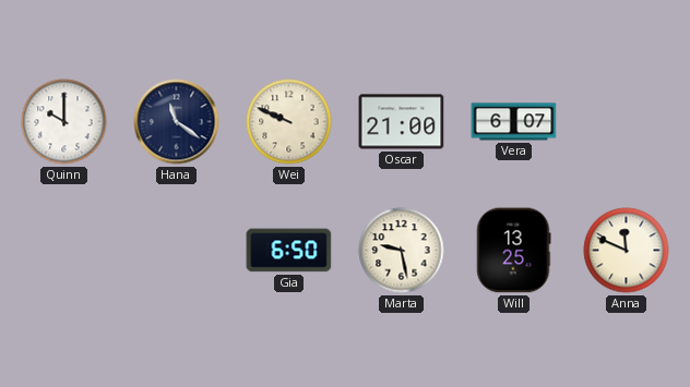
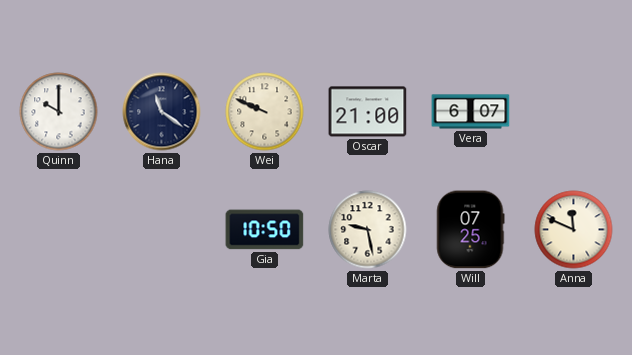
Gia: 6:50 -> 10:50
Will: 13:25 -> 07:25
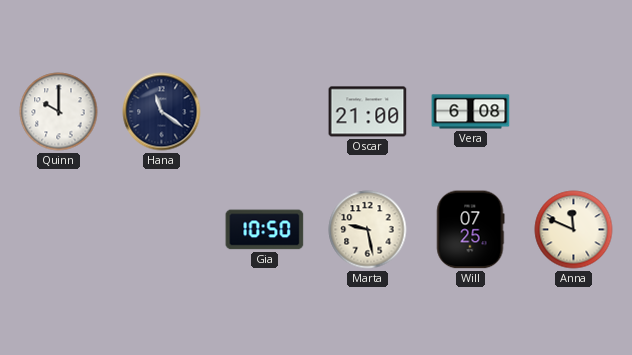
Wei: 9:49 -> none
Vera: 6:07 -> 6:08
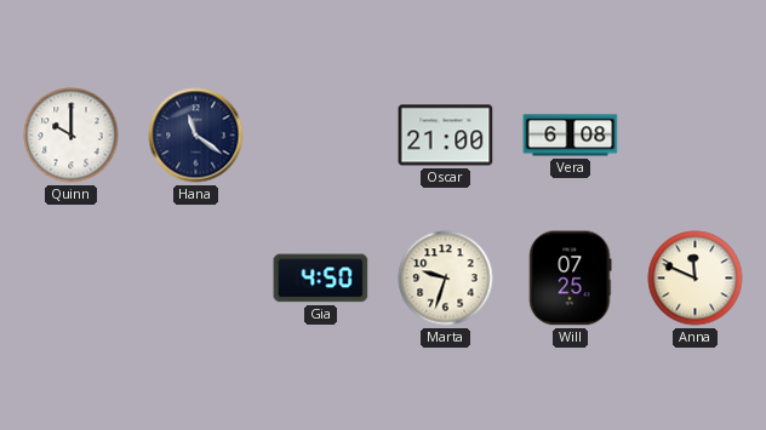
Gia: 10:50 -> 4:50
Marta: 9:28 -> 9:33
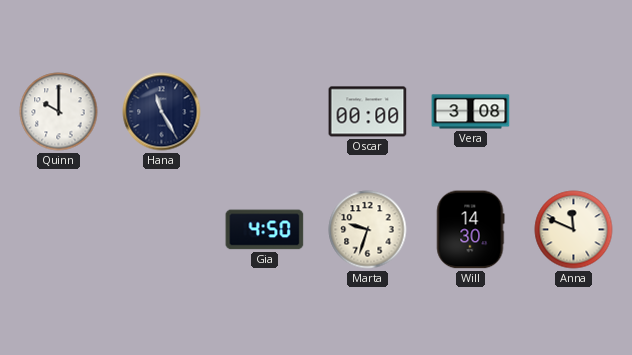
Hana: 11:21 -> 11:25
Oscar: 21:00 -> 00:00
Vera: 6:08 -> 3:08
Will: 07:25 -> 14:30
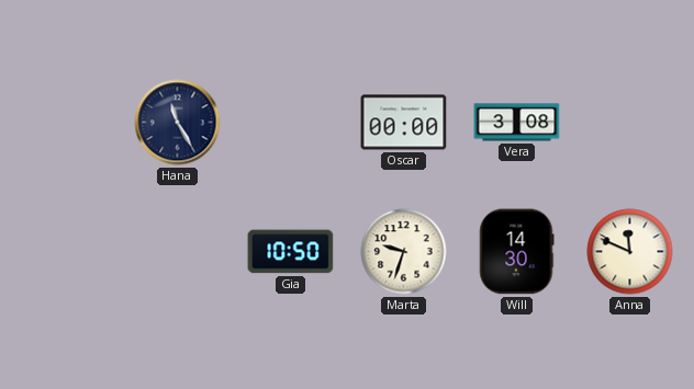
Quinn: 10:00 -> none
Gia: 4:50 -> 10:50
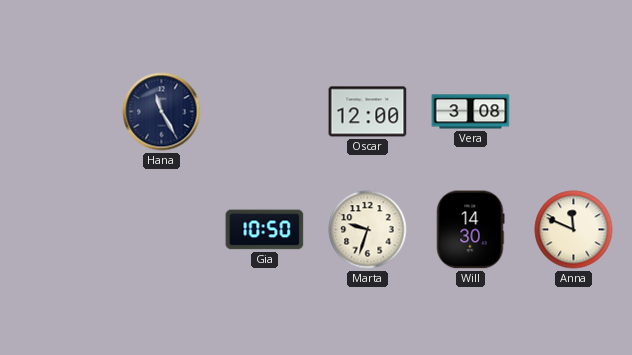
Oscar: 00:00 -> 12:00
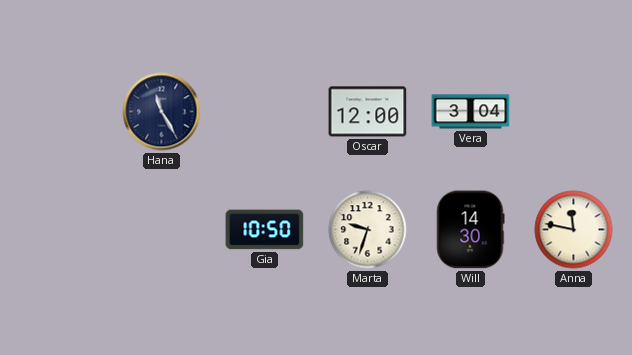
Vera: 3:08 -> 3:04
Anna: 11:49 -> 11:47
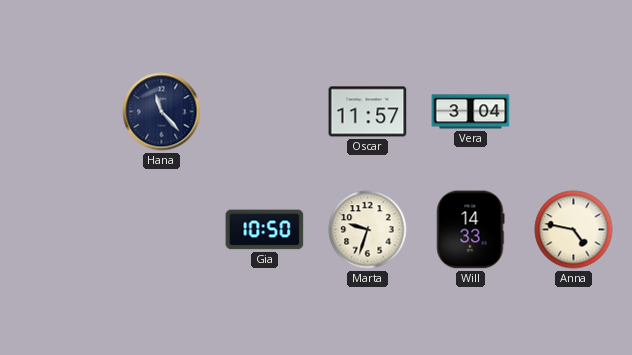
Hana: 11:25 -> 11:23
Oscar: 12:00 -> 11:57
Will: 14:30 -> 14:33
Anna: 11:47 -> 4:47
